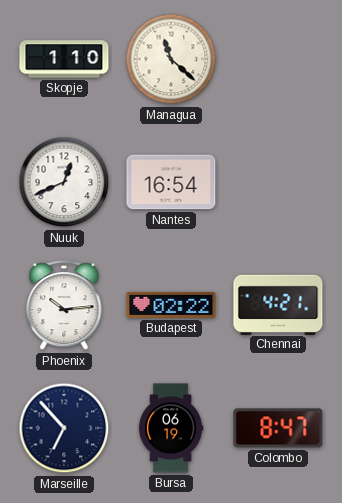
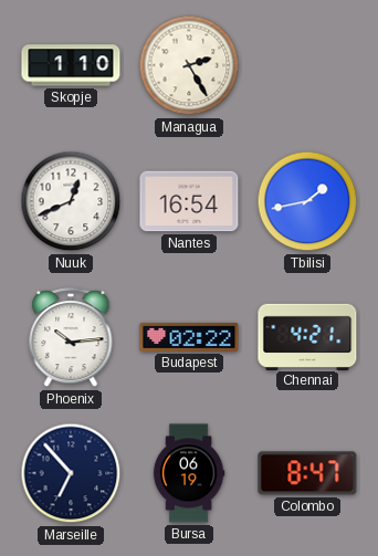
Managua: 11:22 -> 2:25
Tbilisi: none -> 1:43
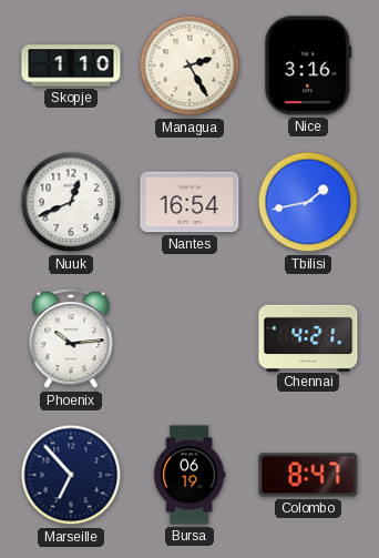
Nice: none -> 3:16
Budapest: 02:22 -> none
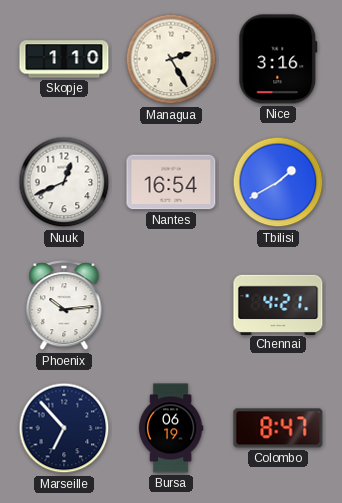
Tbilisi: 1:43 -> 1:40
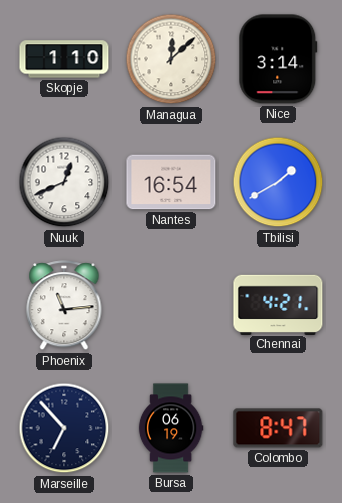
Managua: 2:25 -> 12:08
Nice: 3:16 -> 3:14
Phoenix: 10:14 -> 11:14
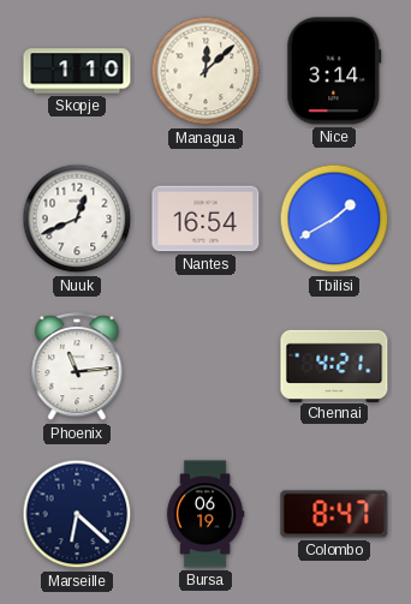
Marseille: 6:53 -> 6:22
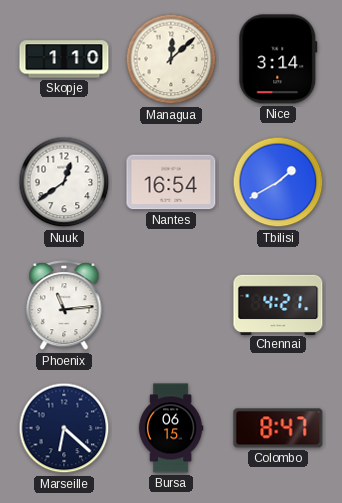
Nuuk: 12:41 -> 12:39
Bursa: 06:19 -> 06:15
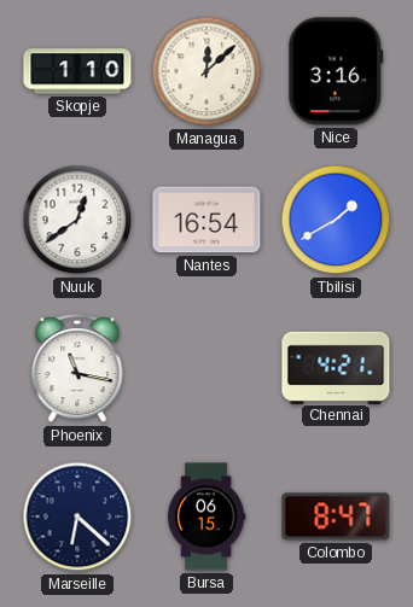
Nice: 3:14 -> 3:16
Phoenix: 11:14 -> 11:17
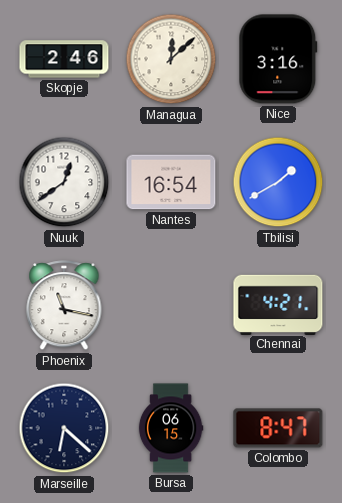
Skopje: 1:10 -> 2:46
